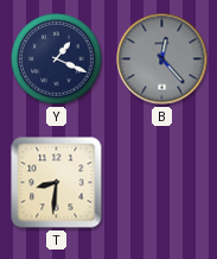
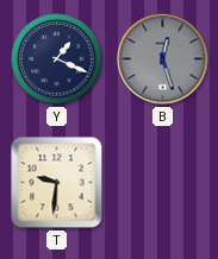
B: 12:23 -> 12:27
T: 8:31 -> 9:31
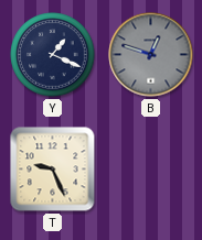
B: 12:27 -> 12:48
T: 9:31 -> 9:26
